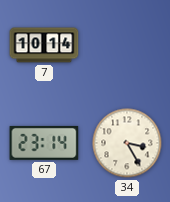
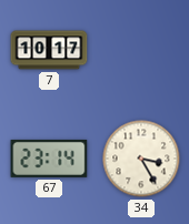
7: 10:14 -> 10:17
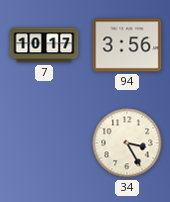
94: none -> 3:56
67: 23:14 -> none
